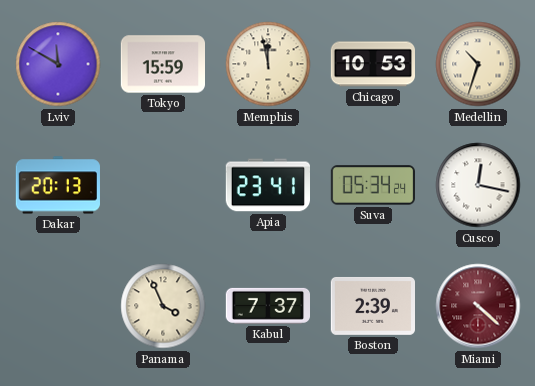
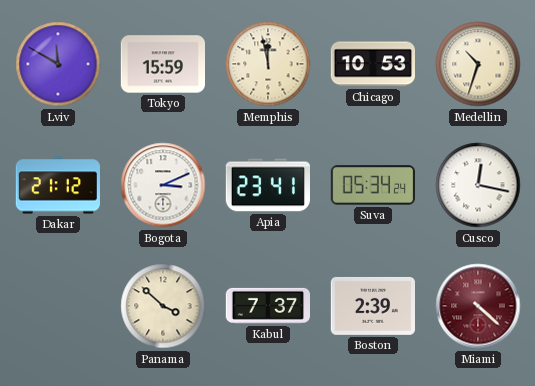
Dakar: 20:13 -> 21:12
Bogota: none -> 3:11
Panama: 3:56 -> 3:52
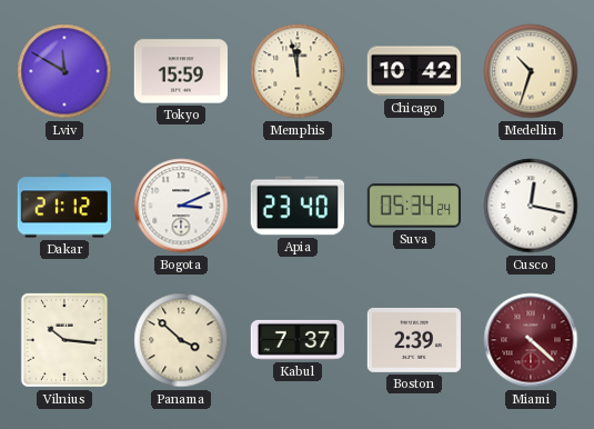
Chicago: 10:53 -> 10:42
Apia: 23:41 -> 23:40
Vilnius: none -> 10:16
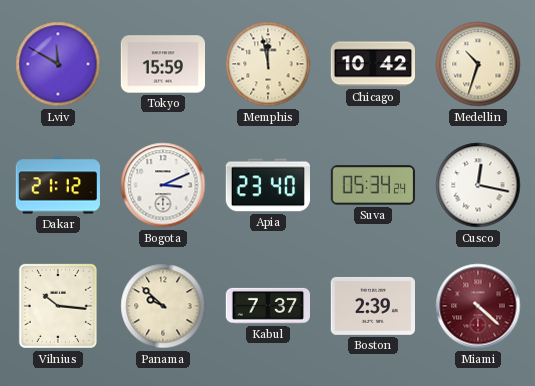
Panama: 3:52 -> 9:52
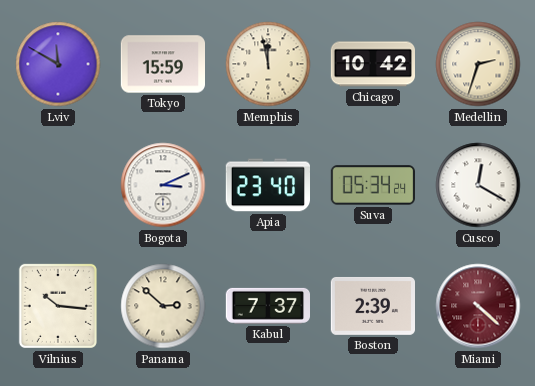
Medellin: 10:33 -> 2:33
Dakar: 21:12 -> none
Cusco: 12:17 -> 12:20
Panama: 9:52 -> 2:52
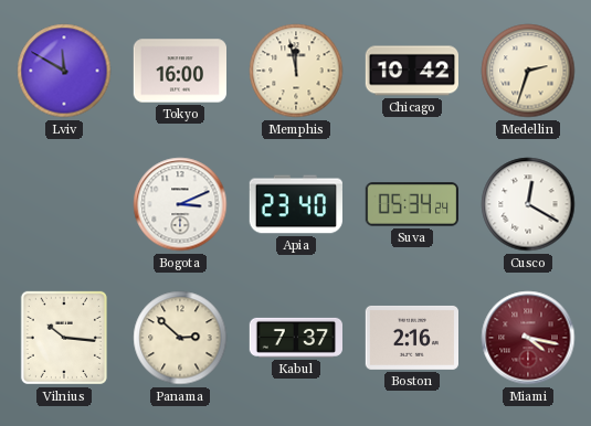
Tokyo: 15:59 -> 16:00
Boston: 2:39 -> 2:16
Miami: 4:22 -> 4:17
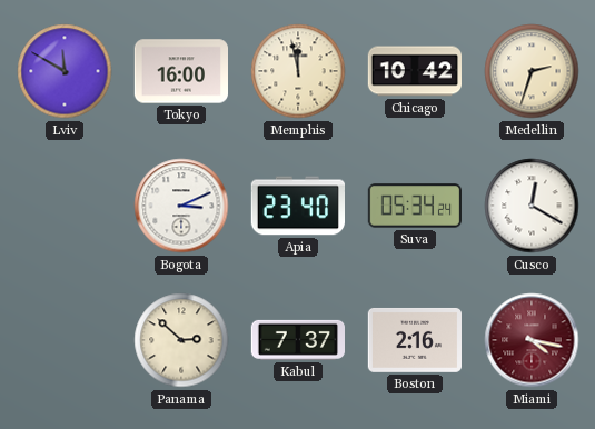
Vilnius: 10:16 -> none
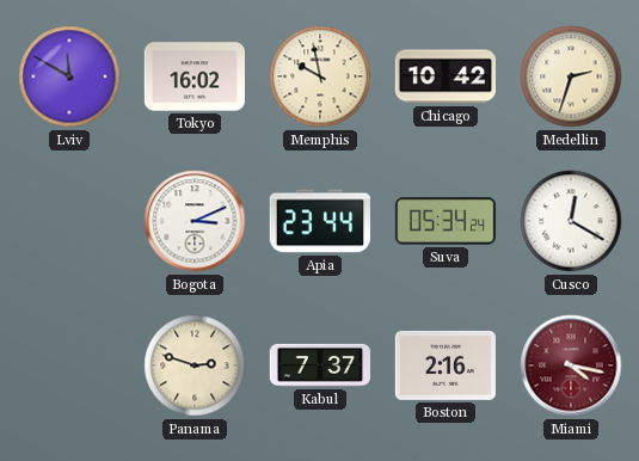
Tokyo: 16:00 -> 16:02
Memphis: 11:58 -> 9:58
Apia: 23:40 -> 23:44
Panama: 2:52 -> 2:48
